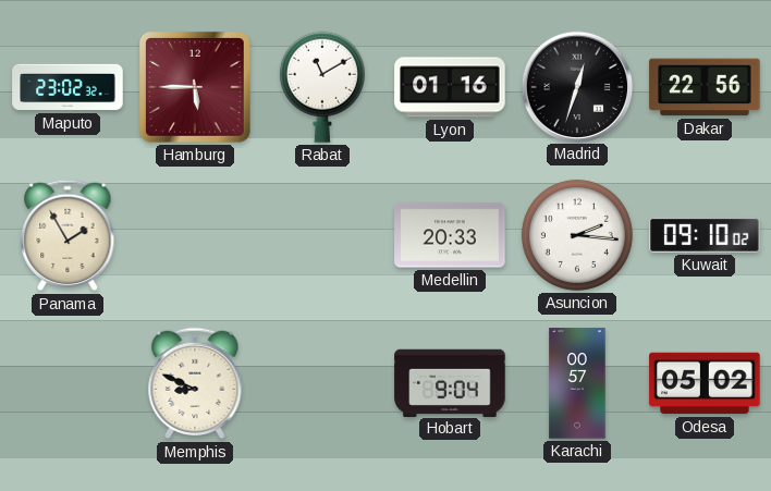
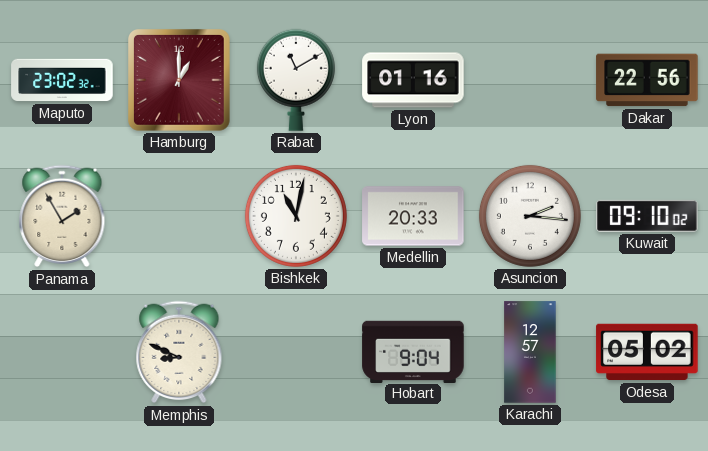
Hamburg: 5:45 -> 1:00
Madrid: 12:33 -> none
Bishkek: none -> 11:02
Karachi: 00:57 -> 12:57
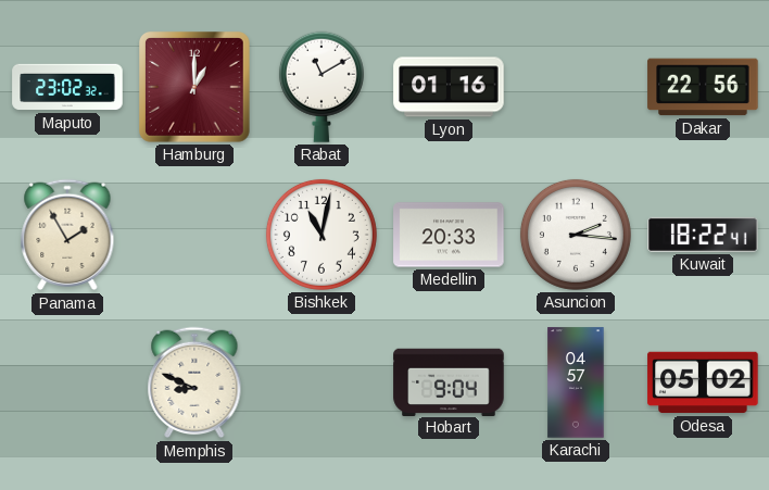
Kuwait: 09:10 -> 18:22
Karachi: 12:57 -> 04:57
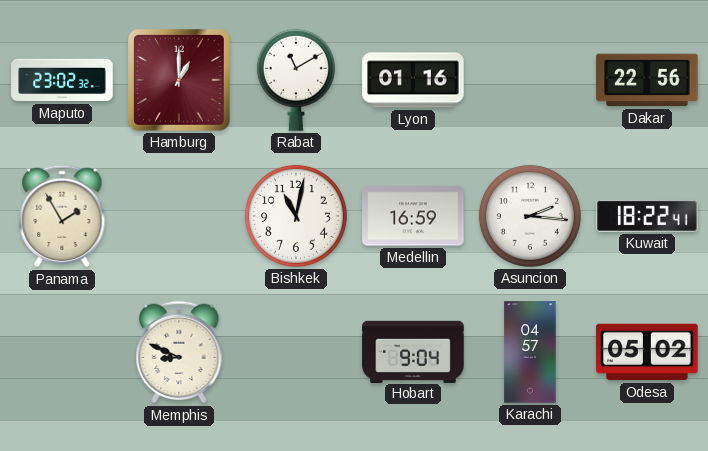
Medellin: 20:33 -> 16:59
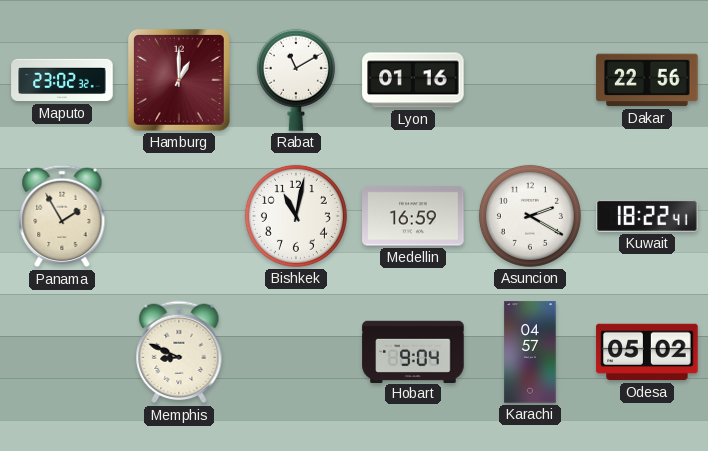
Asuncion: 2:16 -> 2:20
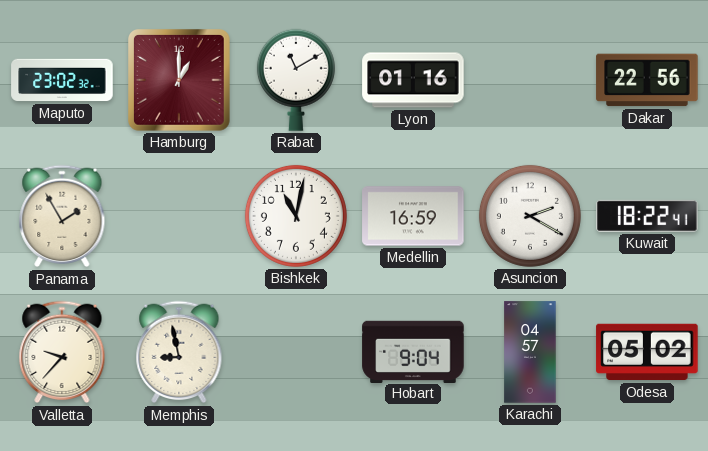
Valletta: none -> 9:37
Memphis: 8:49 -> 8:58
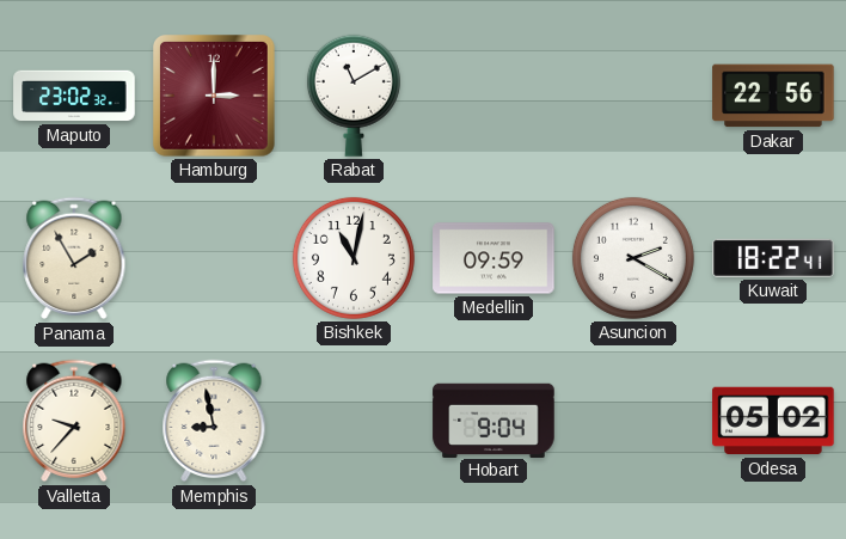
Hamburg: 1:00 -> 3:00
Lyon: 01:16 -> none
Medellin: 16:59 -> 09:59
Karachi: 04:57 -> none
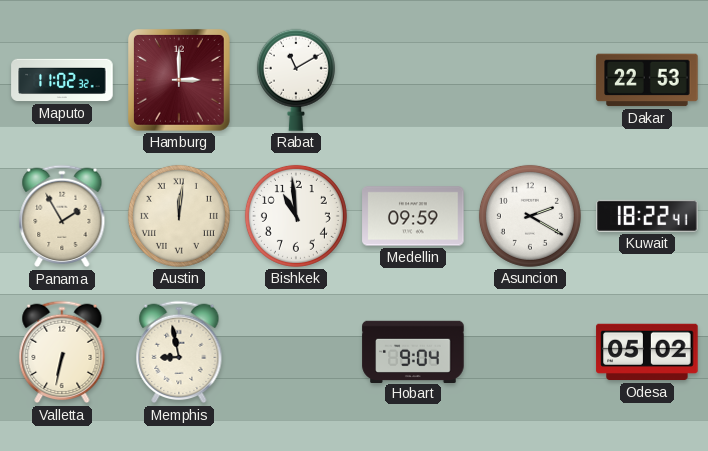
Maputo: 23:02 -> 11:02
Dakar: 22:56 -> 22:53
Austin: none -> 12:01
Bishkek: 11:02 -> 10:59
Valletta: 9:37 -> 6:32
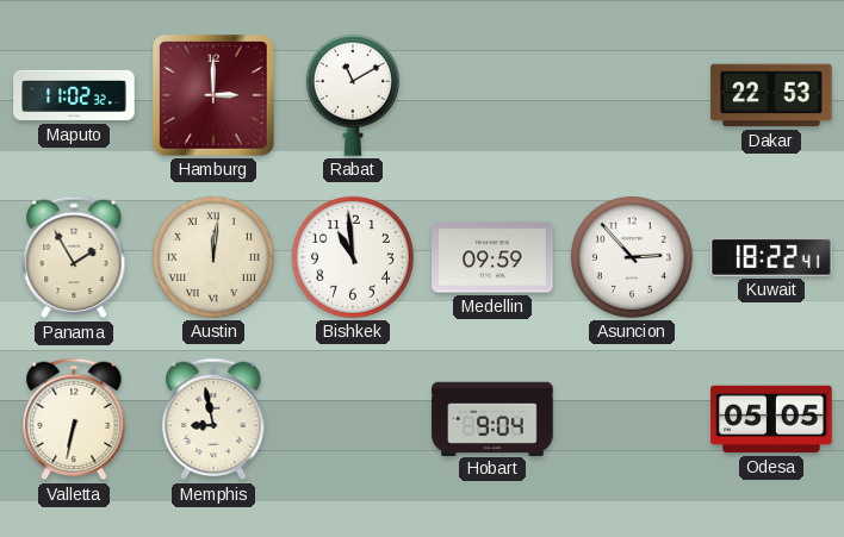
Asuncion: 2:20 -> 2:53
Odesa: 05:02 -> 05:05
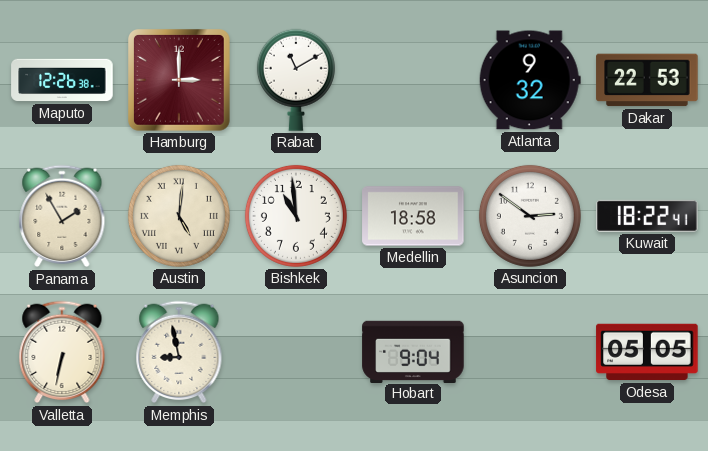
Maputo: 11:02 -> 12:26
Atlanta: none -> 9:32
Austin: 12:01 -> 5:01
Medellin: 09:59 -> 18:58
Asuncion: 2:53 -> 2:51
